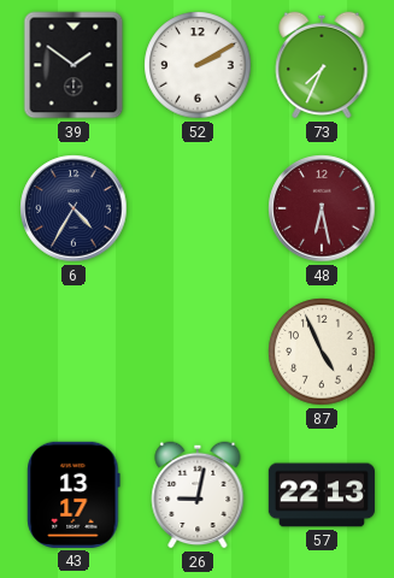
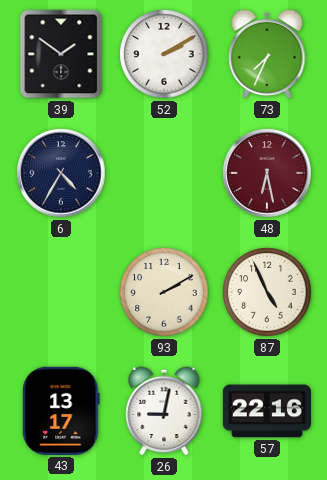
93: none -> 2:10
57: 22:13 -> 22:16
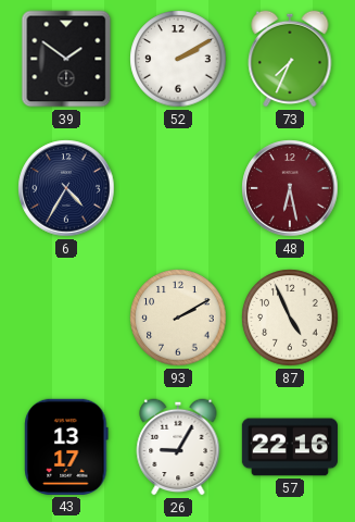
26: 9:02 -> 9:05
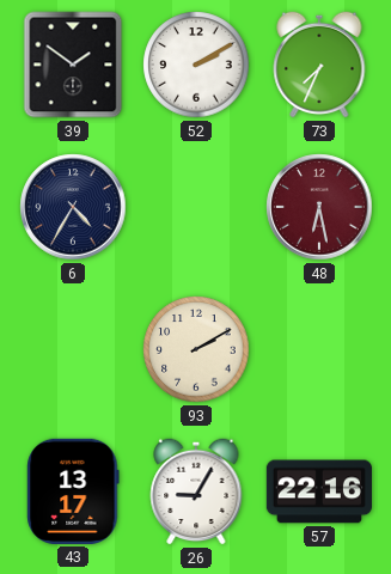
87: 4:56 -> none
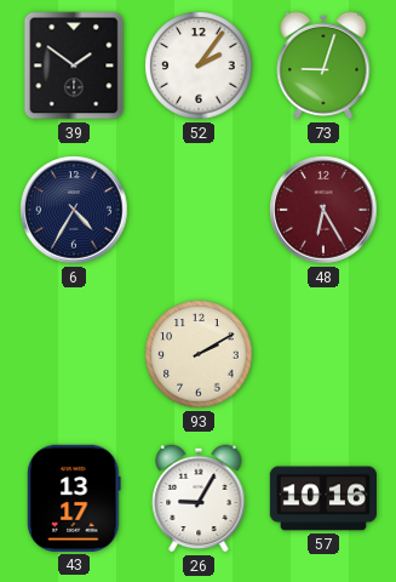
52: 2:10 -> 2:06
73: 7:34 -> 9:03
48: 6:28 -> 6:25
57: 22:16 -> 10:16
